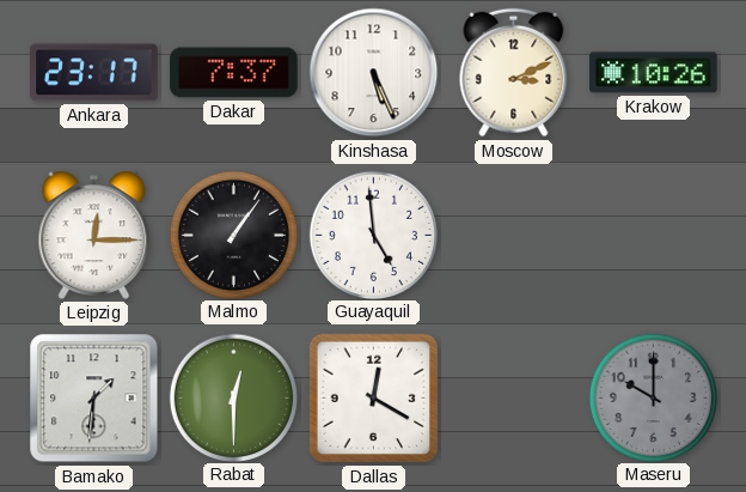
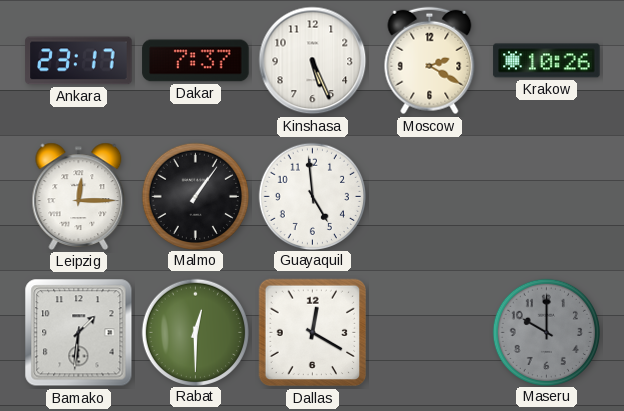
Moscow: 3:11 -> 2:20
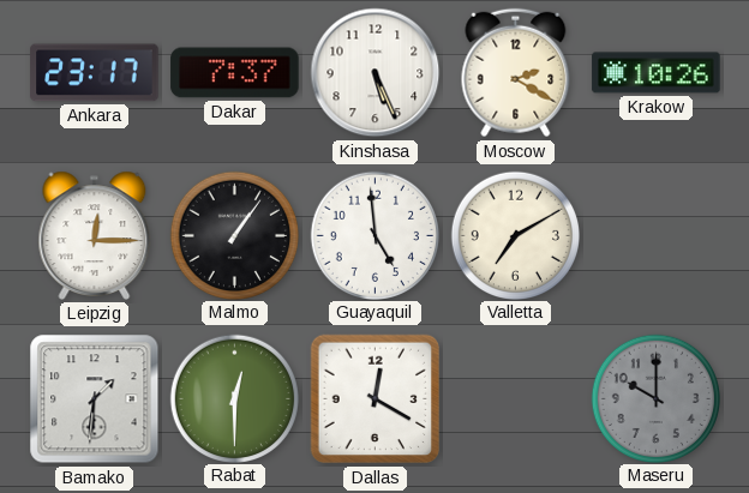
Valletta: none -> 7:10
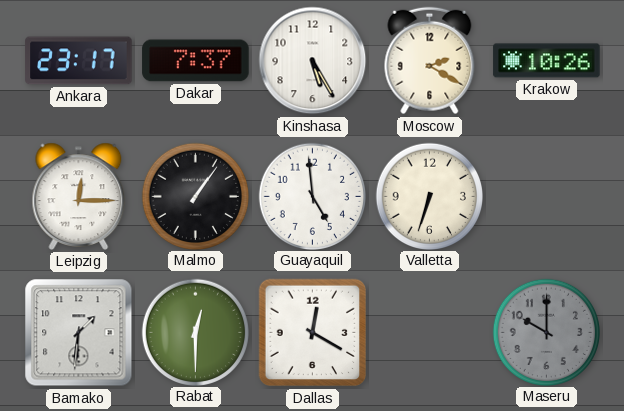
Kinshasa: 5:26 -> 5:25
Valletta: 7:10 -> 6:33
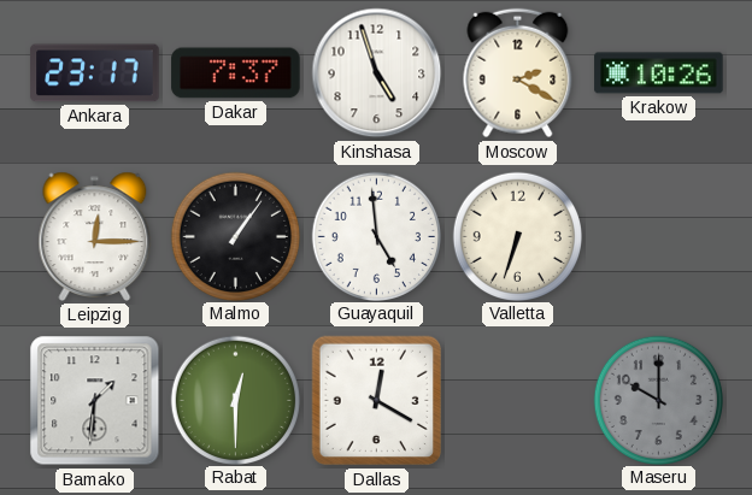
Kinshasa: 5:25 -> 4:57
